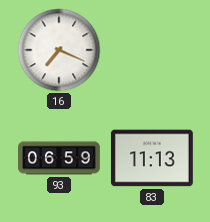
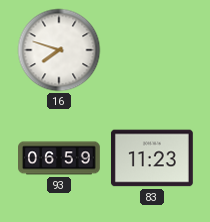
16: 7:19 -> 7:48
83: 11:13 -> 11:23
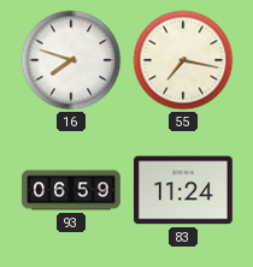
55: none -> 7:17
83: 11:23 -> 11:24
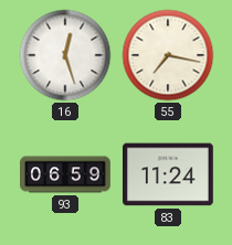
16: 7:48 -> 12:27
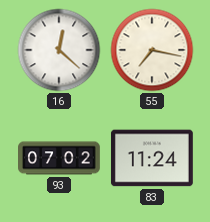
16: 12:27 -> 12:22
93: 06:59 -> 07:02
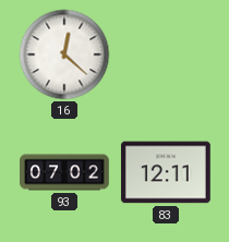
55: 7:17 -> none
83: 11:24 -> 12:11
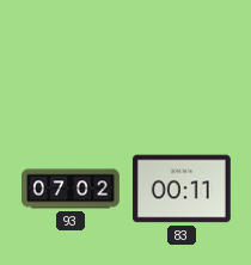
16: 12:22 -> none
83: 12:11 -> 00:11
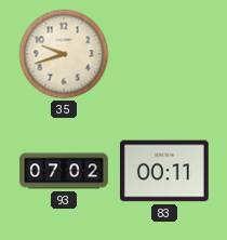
35: none -> 9:42
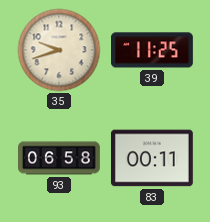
39: none -> 11:25
93: 07:02 -> 06:58
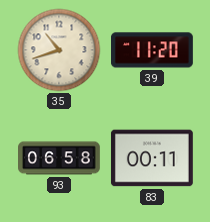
35: 9:42 -> 10:42
39: 11:25 -> 11:20
